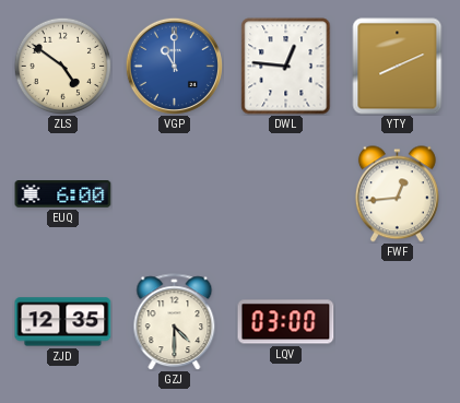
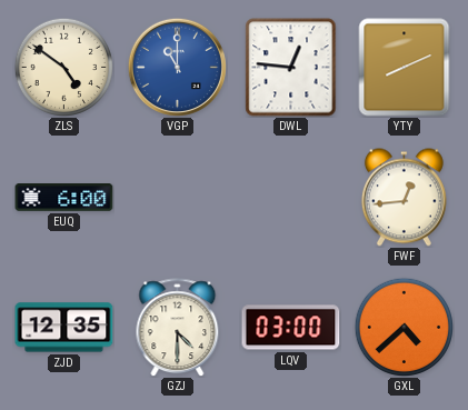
GXL: none -> 4:38
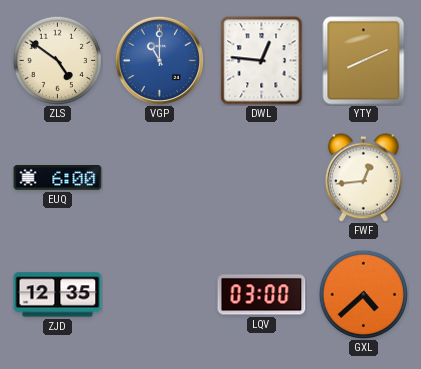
GZJ: 4:30 -> none
